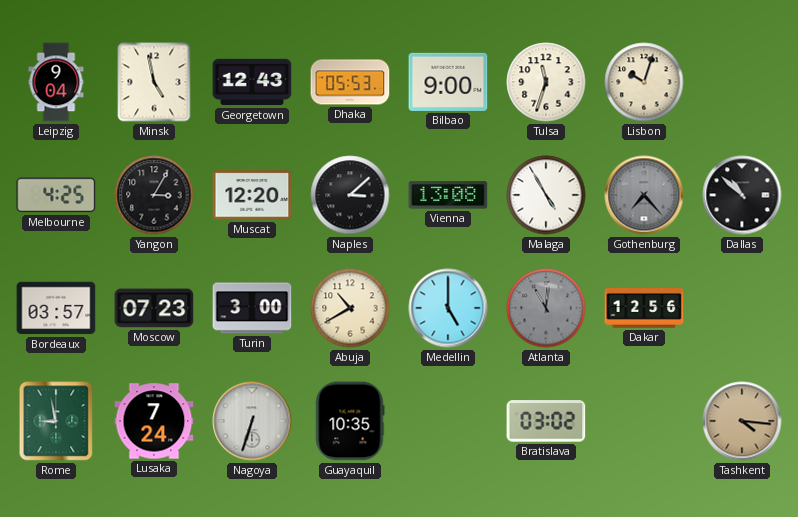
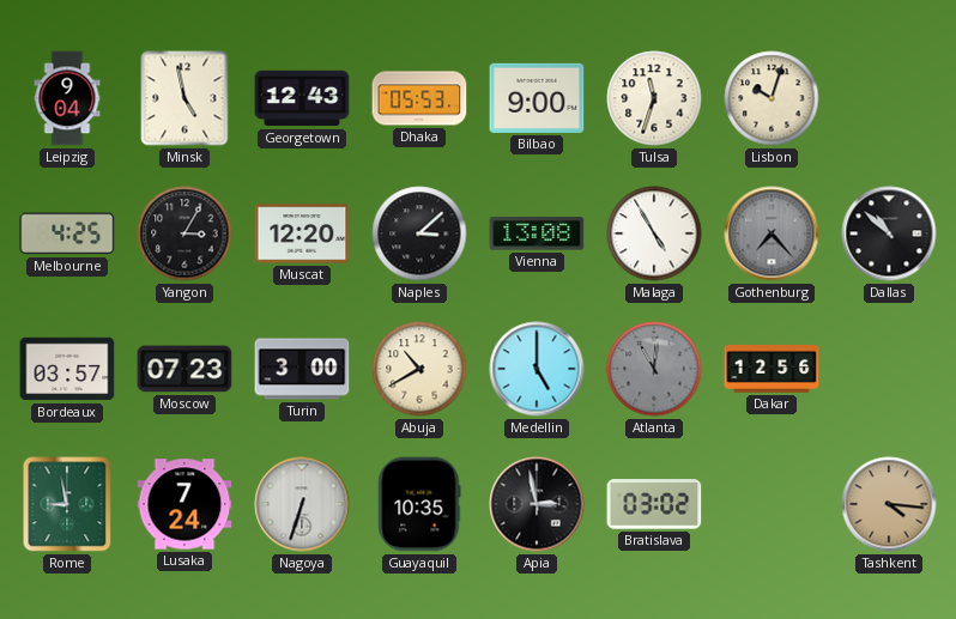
Apia: none -> 2:58
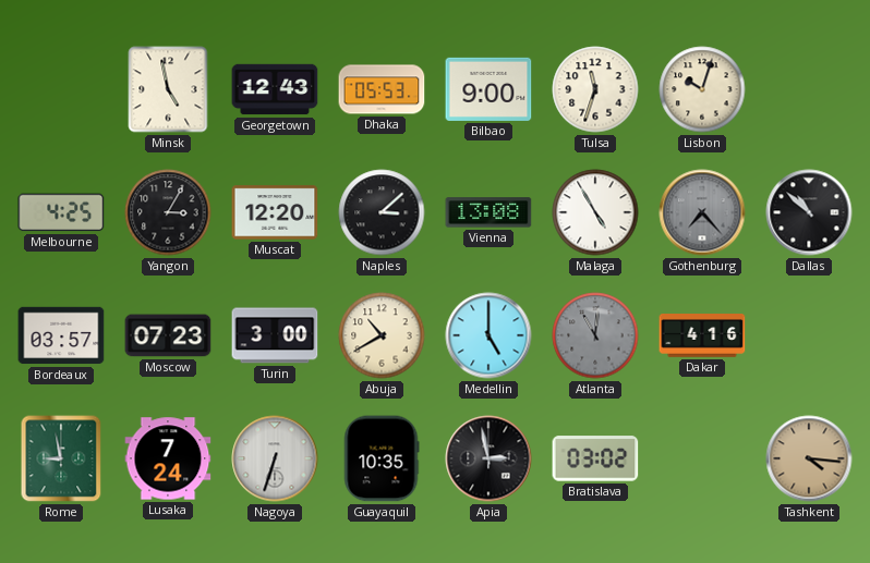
Leipzig: 9:04 -> none
Dakar: 12:56 -> 4:16
